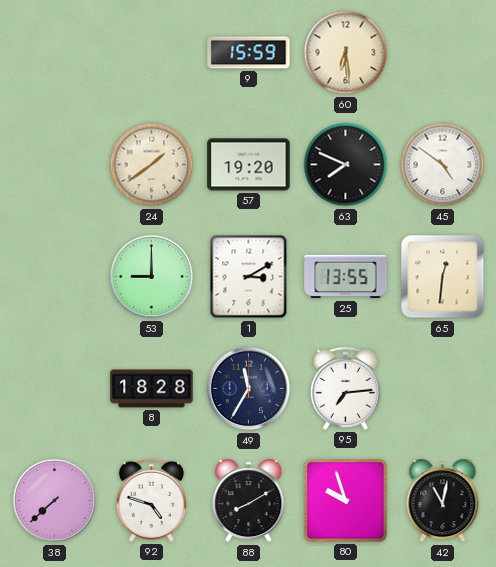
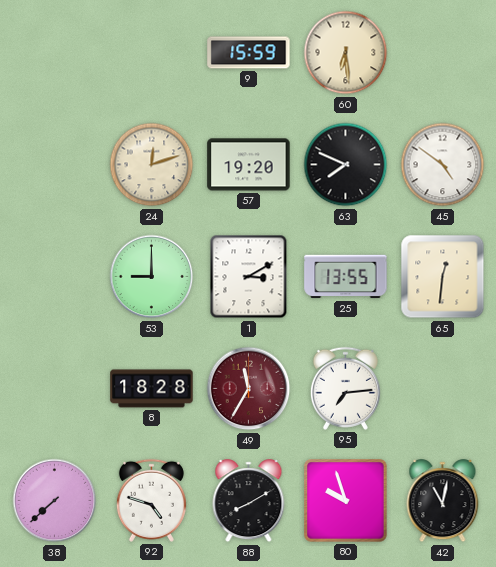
24: 1:39 -> 12:12
49 dial: navy -> burgundy
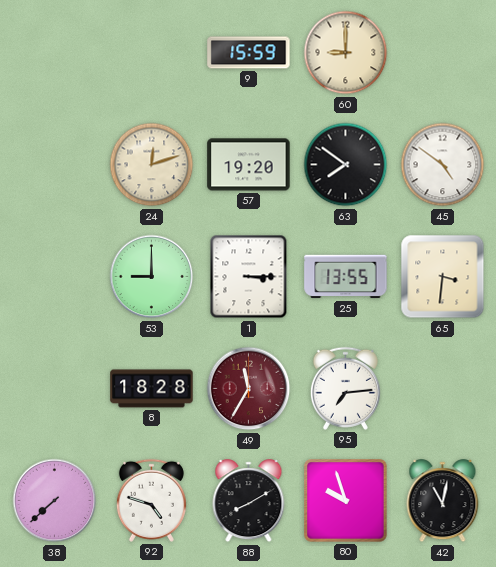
60: 6:29 -> 9:00
63: 7:49 -> 7:51
1: 3:10 -> 3:15
65: 12:31 -> 3:31
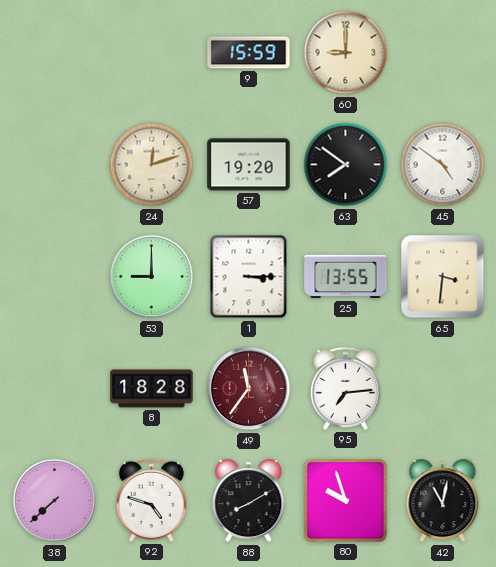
49: 11:35 -> 11:36
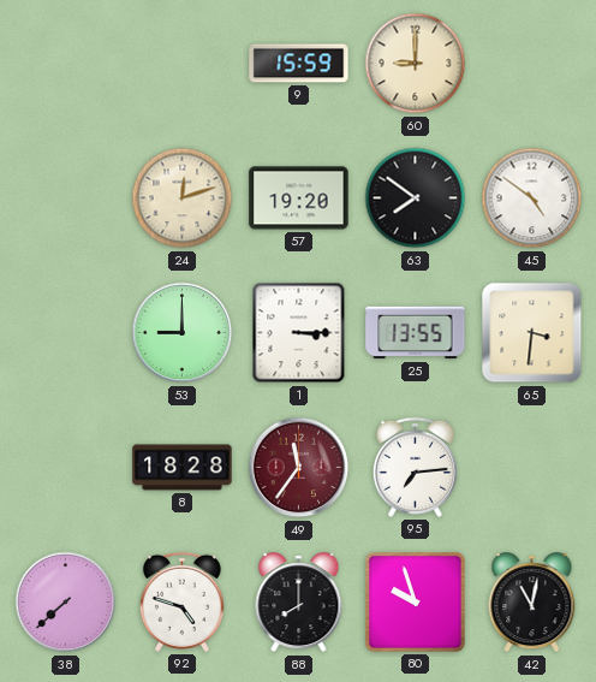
88: 8:10 -> 8:00
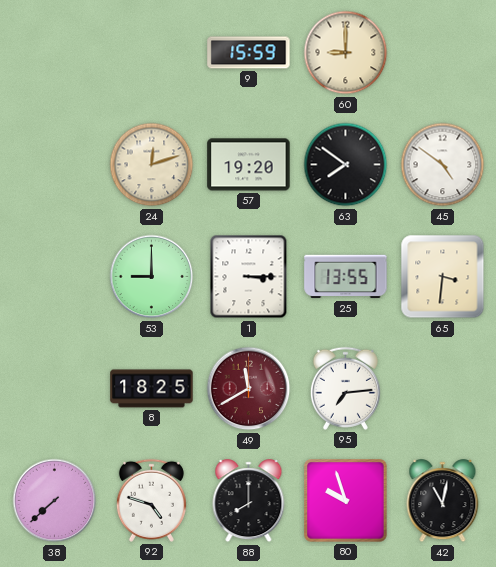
8: 18:28 -> 18:25
49: 11:36 -> 11:40
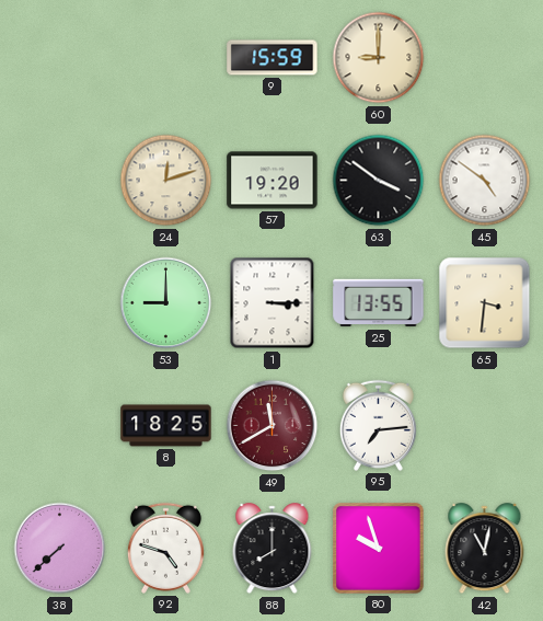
63: 7:51 -> 3:51
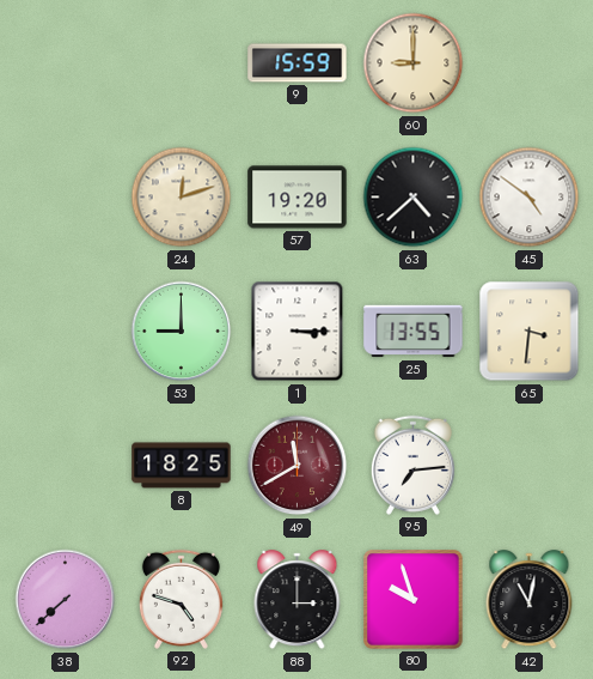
63: 3:51 -> 4:38
88: 8:00 -> 3:00
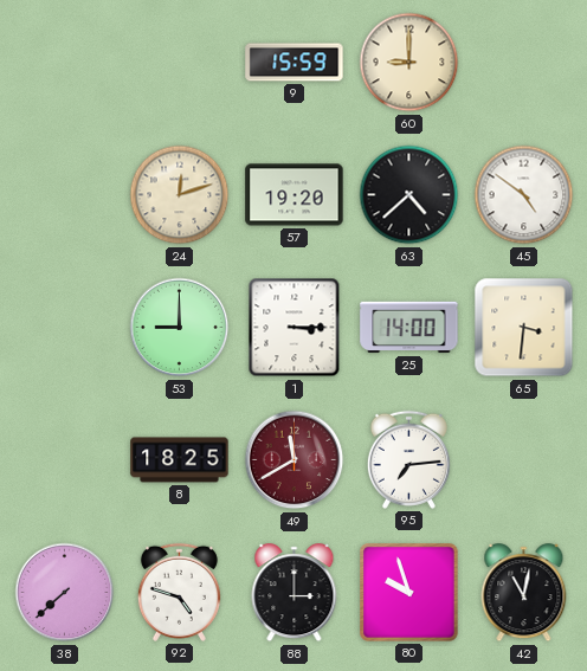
25: 13:55 -> 14:00
